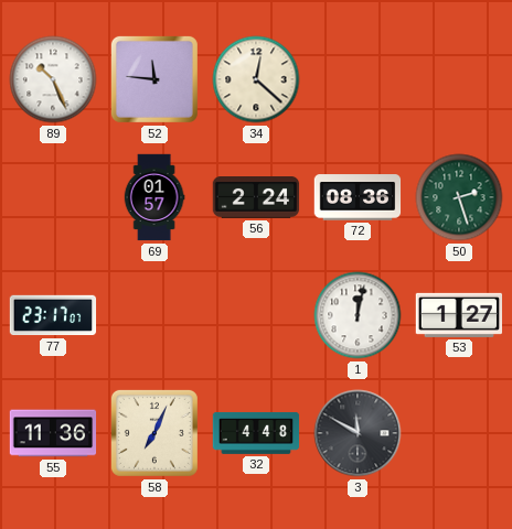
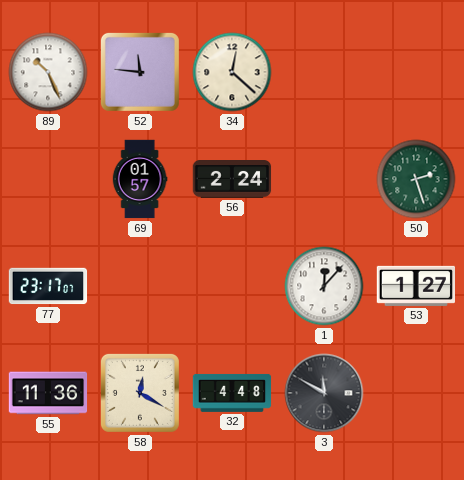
72: 08:36 -> none
1: 12:02 -> 12:07
58: 7:04 -> 12:20
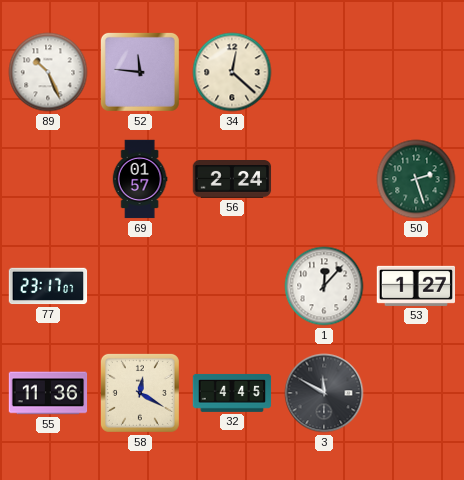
32: 4:48 -> 4:45
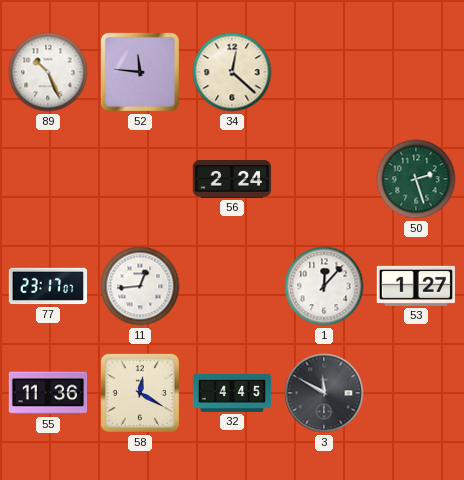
69: 01:57 -> none
11: none -> 12:44
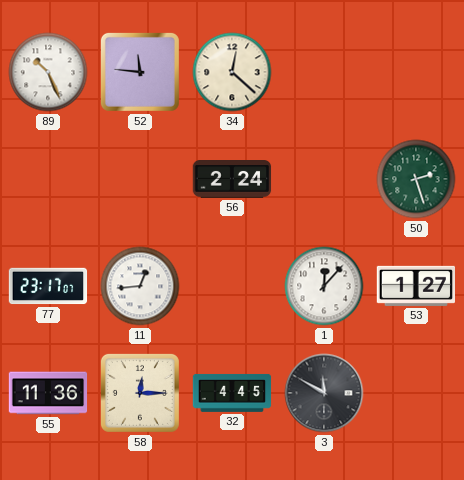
58: 12:20 -> 12:15
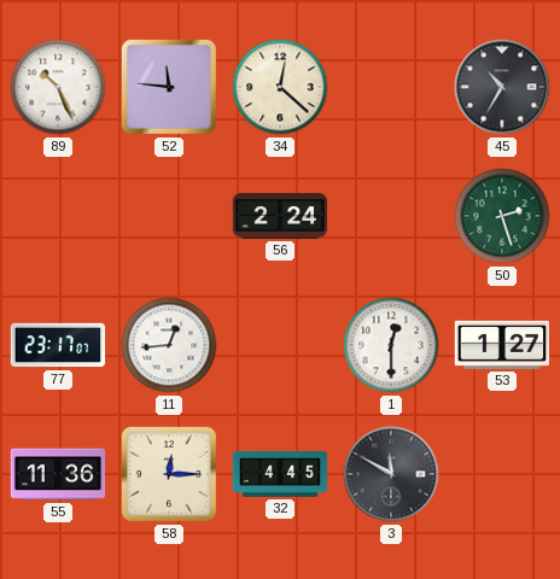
45: none -> 10:35
1: 12:07 -> 12:30
